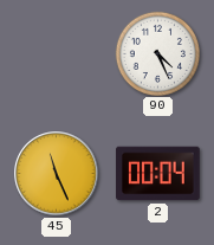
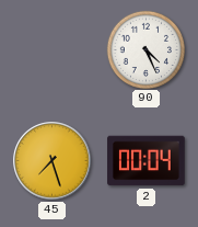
45: 11:26 -> 7:27
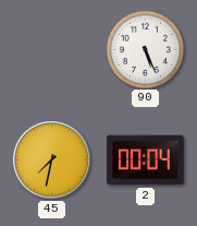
90: 4:26 -> 5:26
45: 7:27 -> 7:32
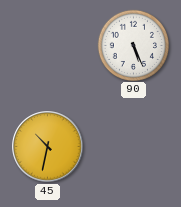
45: 7:32 -> 10:32
2: 00:04 -> none
